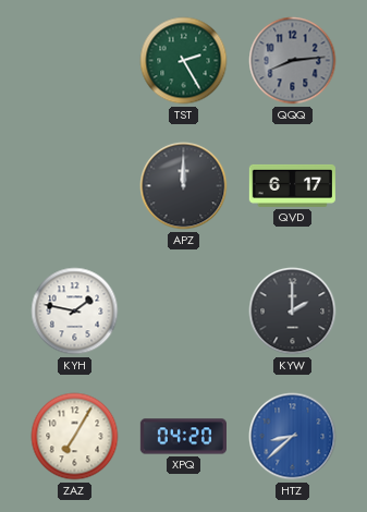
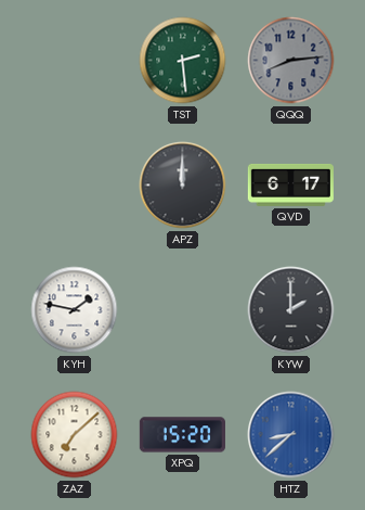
TST: 2:25 -> 2:29
ZAZ: 7:05 -> 7:08
XPQ: 04:20 -> 15:20
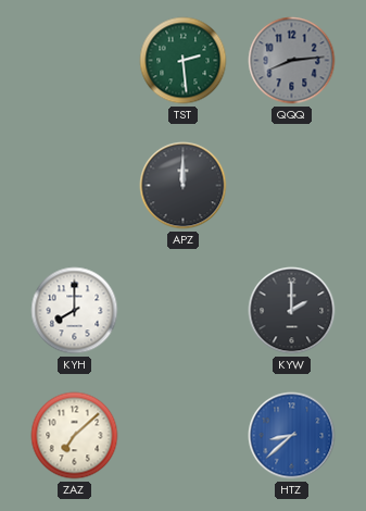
QVD: 6:17 -> none
KYH: 1:47 -> 8:00
XPQ: 15:20 -> none
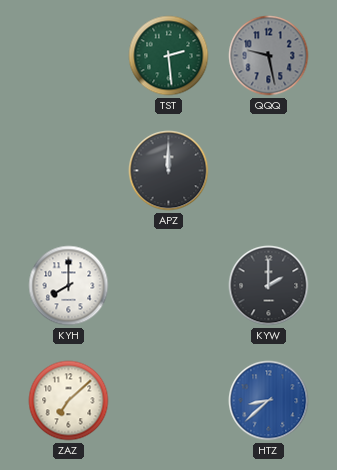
QQQ: 8:14 -> 9:28
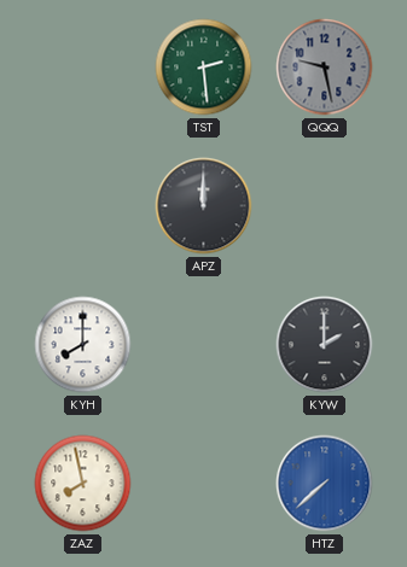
ZAZ: 7:08 -> 7:58
HTZ: 8:38 -> 7:38
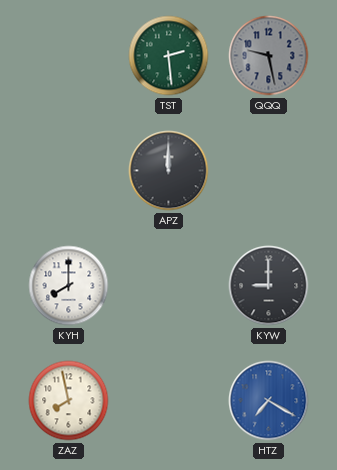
KYW: 2:00 -> 9:00
HTZ: 7:38 -> 7:20
